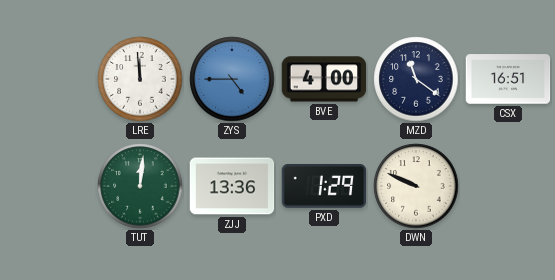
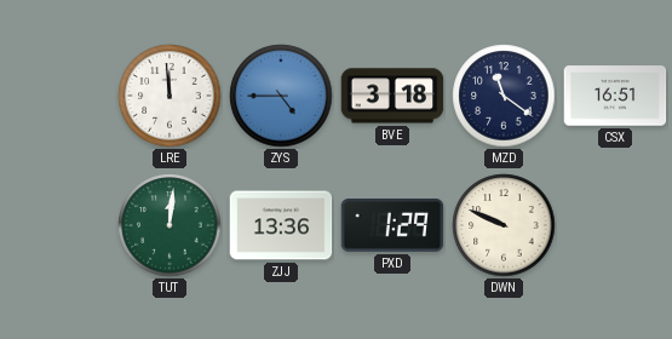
BVE: 4:00 -> 3:18
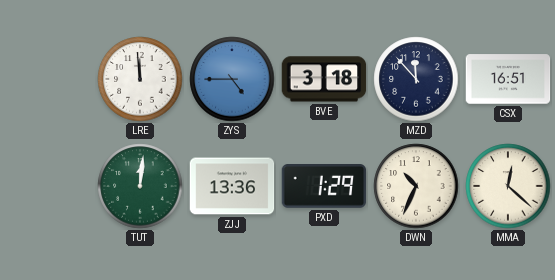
MZD: 11:21 -> 11:53
DWN: 9:49 -> 10:34
MMA: none -> 12:22
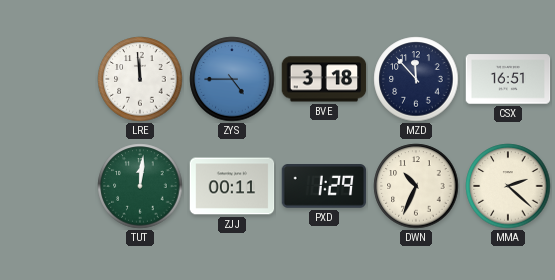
ZJJ: 13:36 -> 00:11
MMA: 12:22 -> 2:22
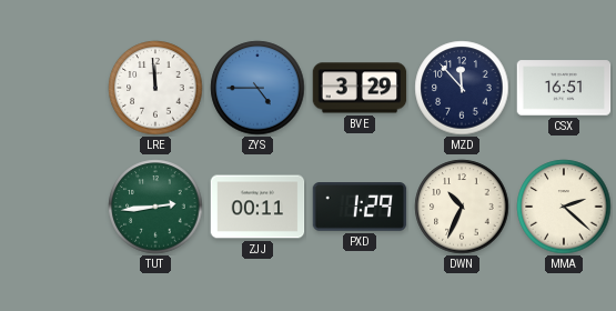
BVE: 3:18 -> 3:29
TUT: 12:01 -> 2:44
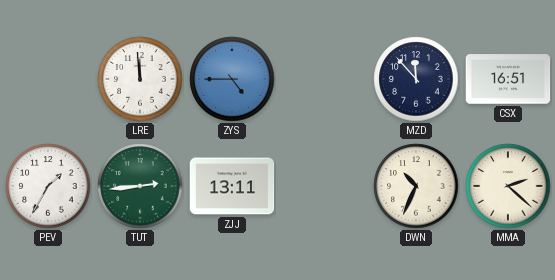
BVE: 3:29 -> none
PEV: none -> 1:35
ZJJ: 00:11 -> 13:11
PXD: 1:29 -> none
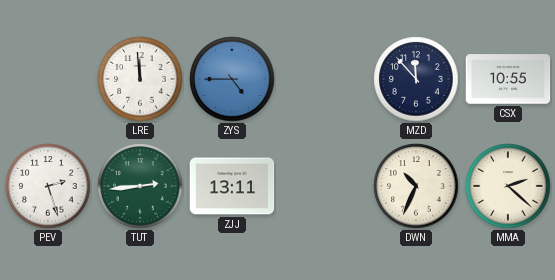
CSX: 16:51 -> 10:55
PEV: 1:35 -> 2:27
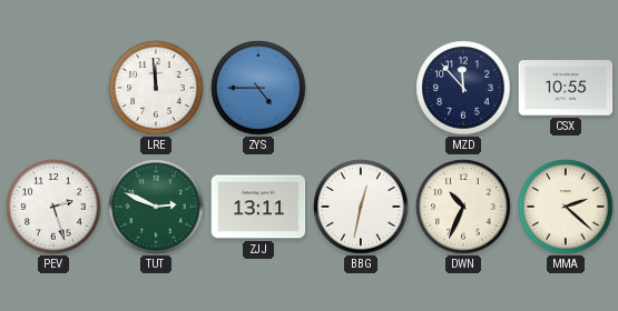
TUT: 2:44 -> 2:49
BBG: none -> 12:32
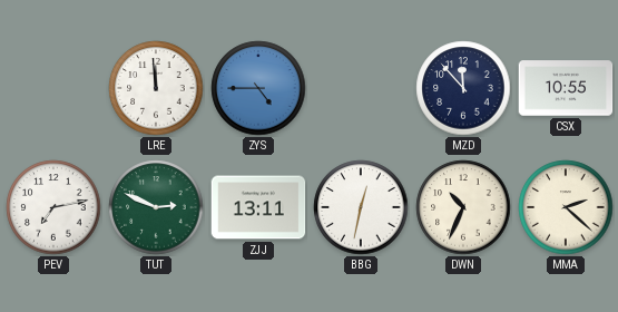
PEV: 2:27 -> 7:13
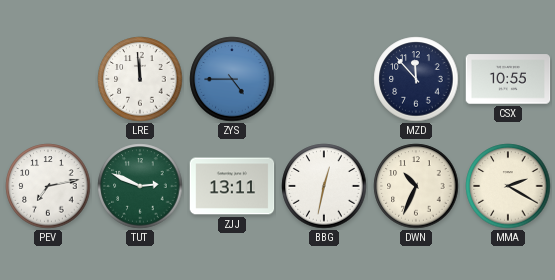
MMA: 2:22 -> 2:20
